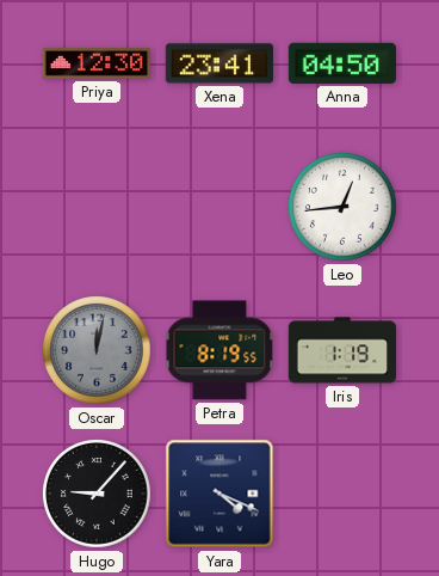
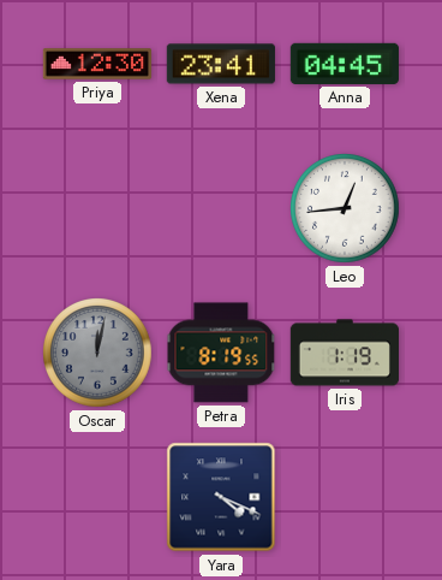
Anna: 04:50 -> 04:45
Hugo: 9:07 -> none
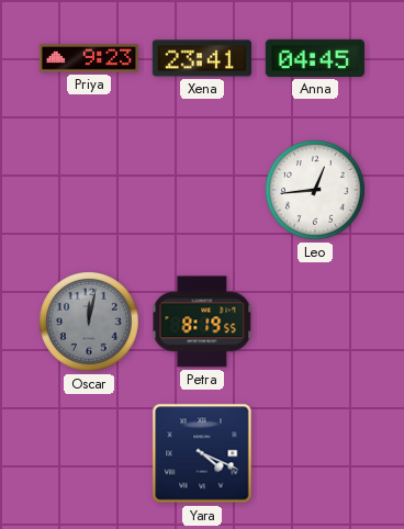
Priya: 12:30 -> 9:23
Iris: 1:19 -> none
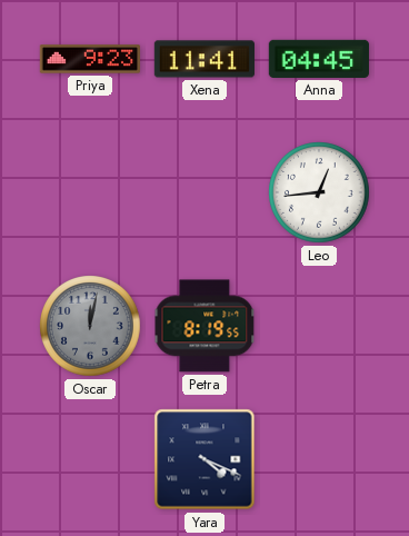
Xena: 23:41 -> 11:41
